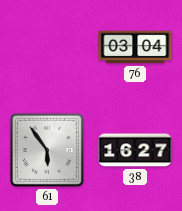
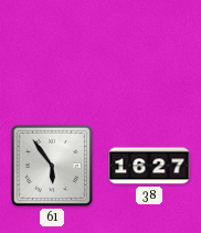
76: 03:04 -> none
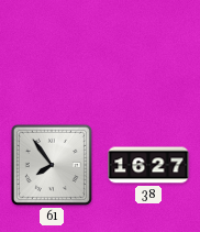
61: 5:54 -> 7:54
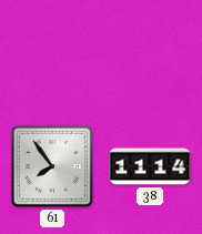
38: 16:27 -> 11:14
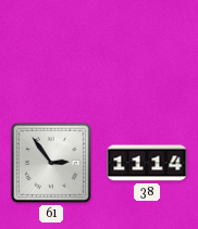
61: 7:54 -> 2:54
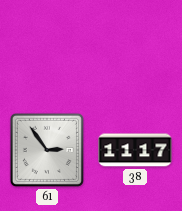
38: 11:14 -> 11:17
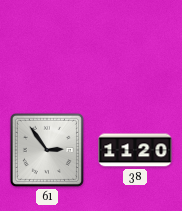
38: 11:17 -> 11:20
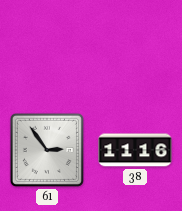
38: 11:20 -> 11:16
